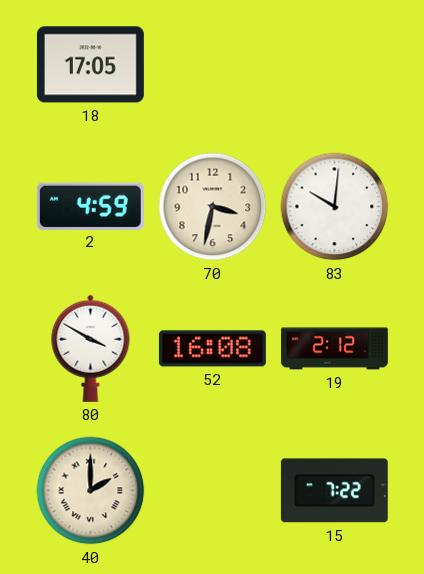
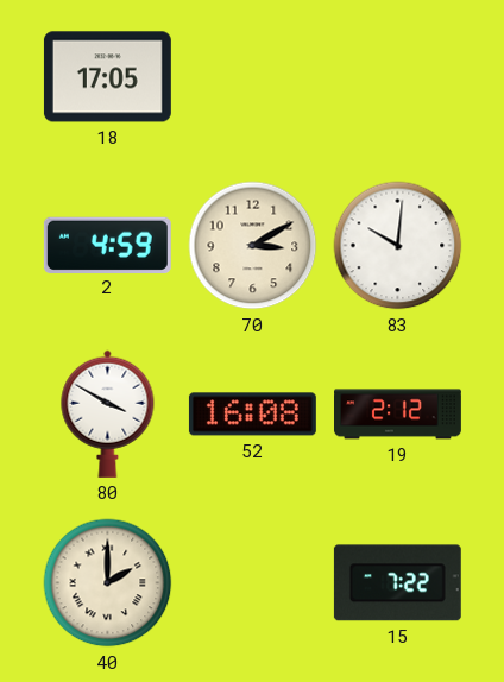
70: 3:32 -> 3:10
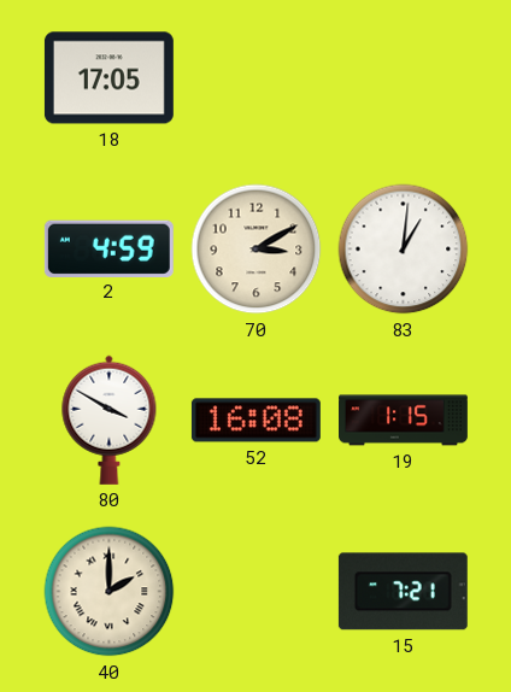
83: 10:01 -> 1:01
19: 2:12 -> 1:15
15: 7:22 -> 7:21
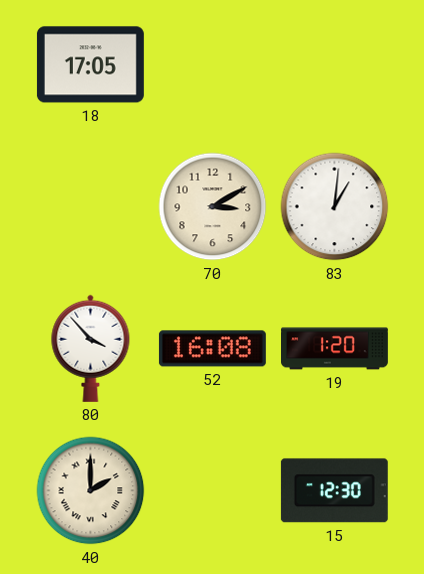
2: 4:59 -> none
80: 3:50 -> 3:53
19: 1:15 -> 1:20
15: 7:21 -> 12:30
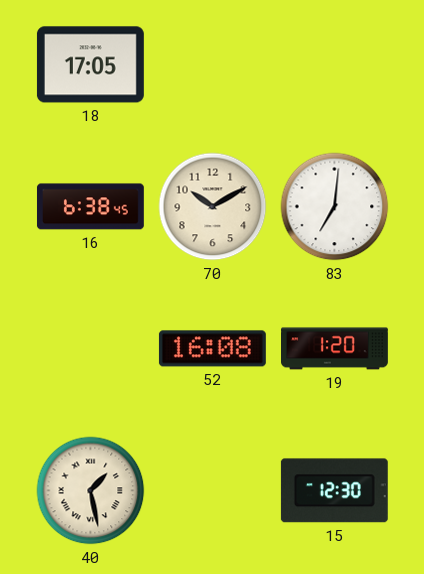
16: none -> 6:38
70: 3:10 -> 10:10
83: 1:01 -> 7:01
80: 3:53 -> none
40: 2:00 -> 1:28
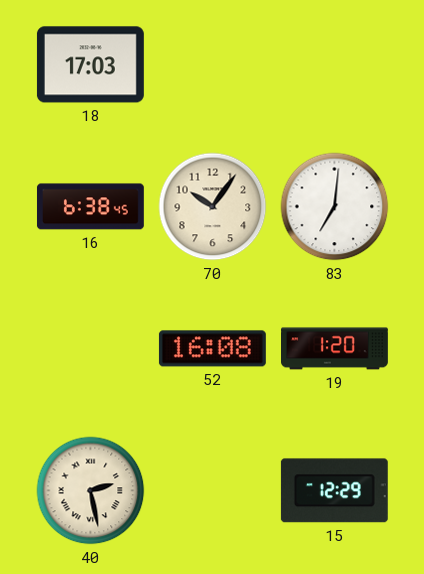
18: 17:05 -> 17:03
70: 10:10 -> 10:06
40: 1:28 -> 2:28
15: 12:30 -> 12:29
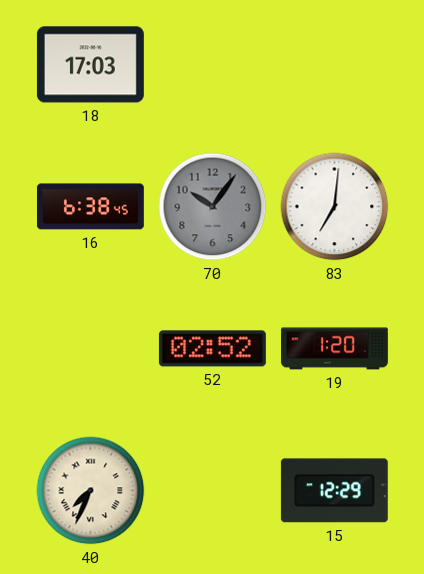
70 dial: cream -> grey
52: 16:08 -> 02:52
40: 2:28 -> 7:34
